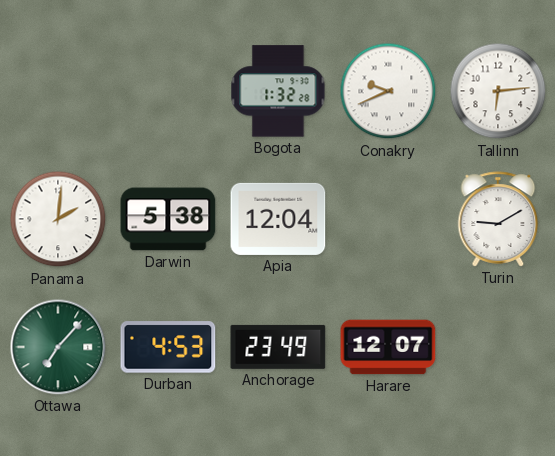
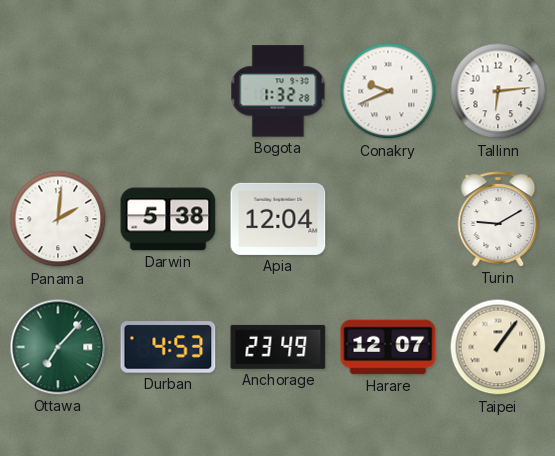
Taipei: none -> 1:06
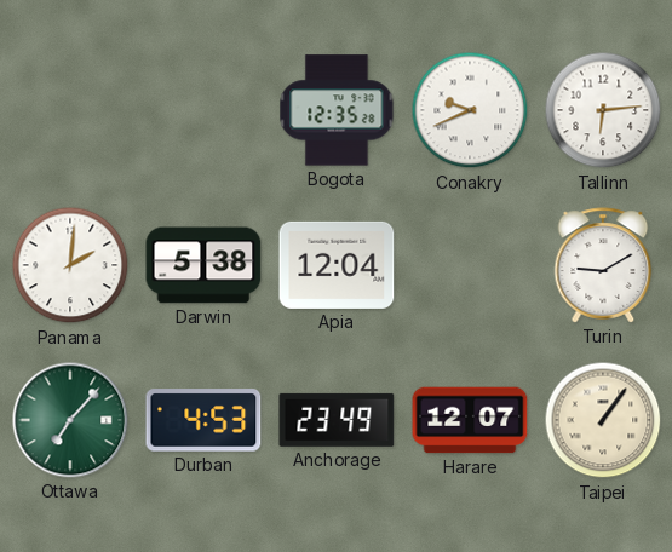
Bogota: 1:32 -> 12:35
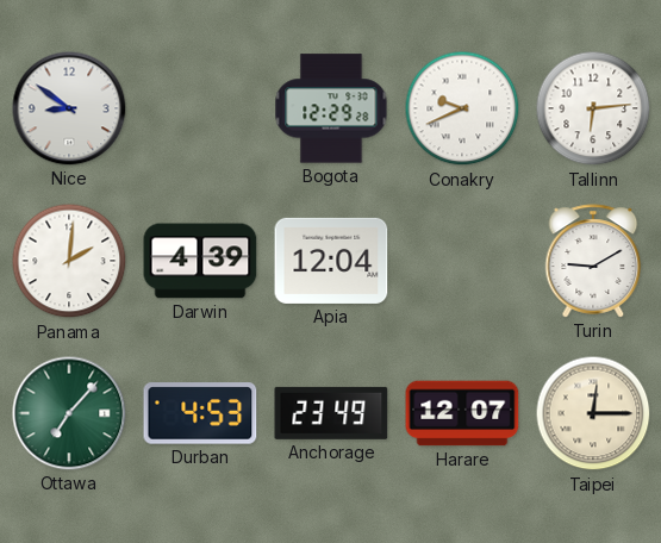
Nice: none -> 8:51
Bogota: 12:35 -> 12:29
Darwin: 5:38 -> 4:39
Taipei: 1:06 -> 12:15
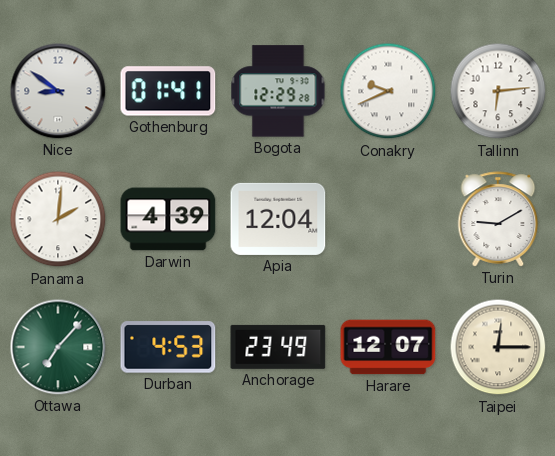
Gothenburg: none -> 01:41
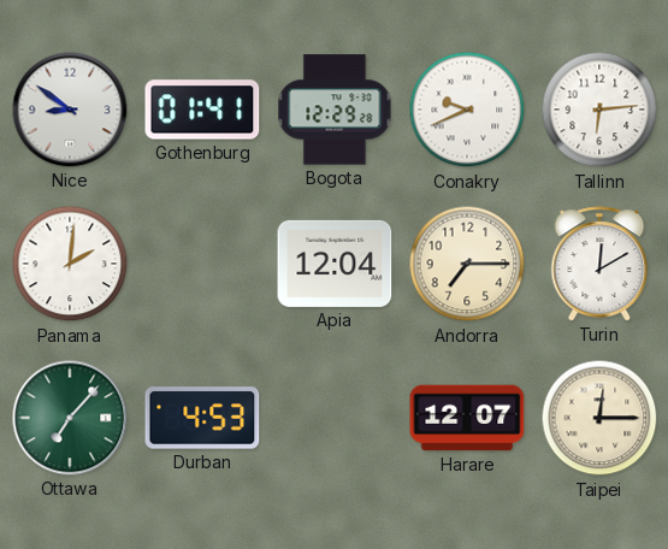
Darwin: 4:39 -> none
Andorra: none -> 7:15
Turin: 9:10 -> 12:10
Anchorage: 23:49 -> none
